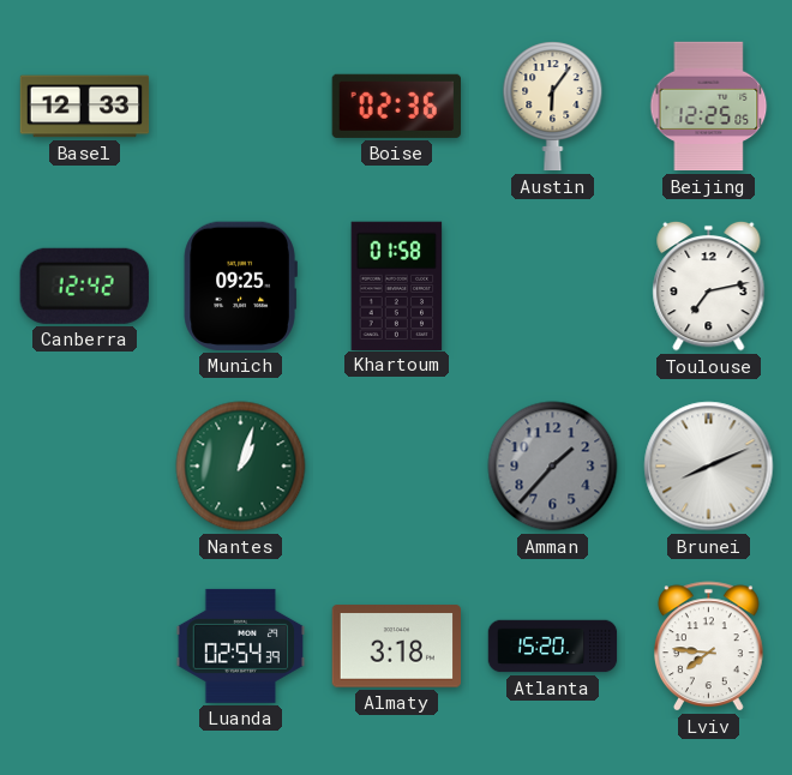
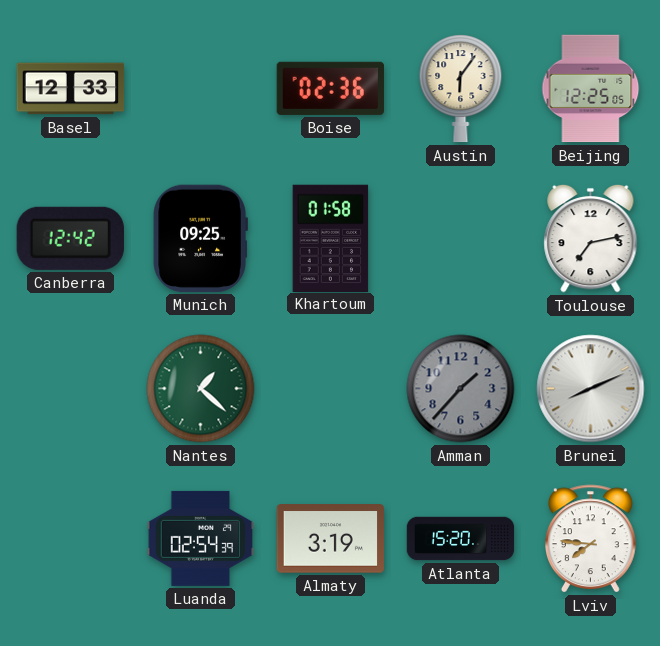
Nantes: 1:03 -> 1:22
Almaty: 3:18 -> 3:19
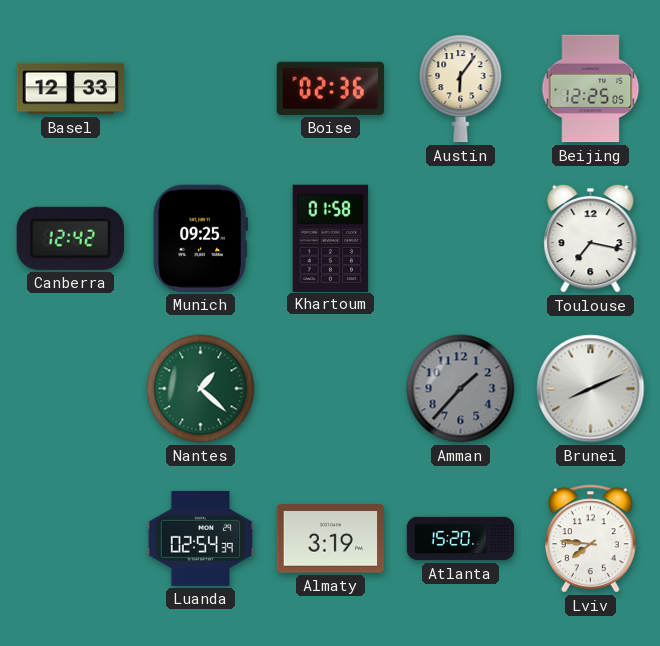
Toulouse: 7:13 -> 7:17
